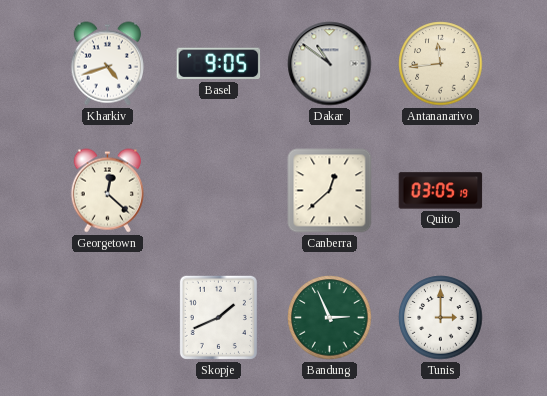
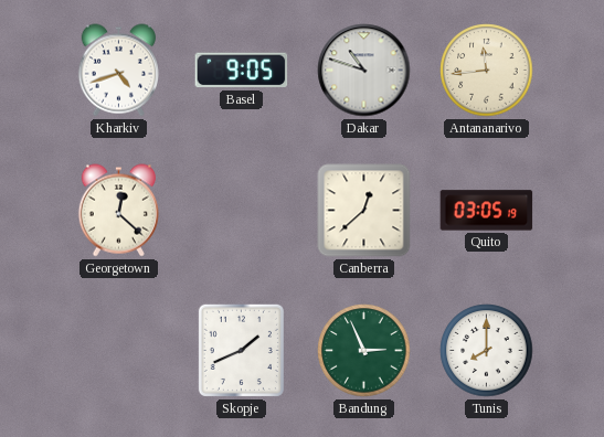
Dakar: 10:51 -> 10:48
Tunis: 3:00 -> 8:00
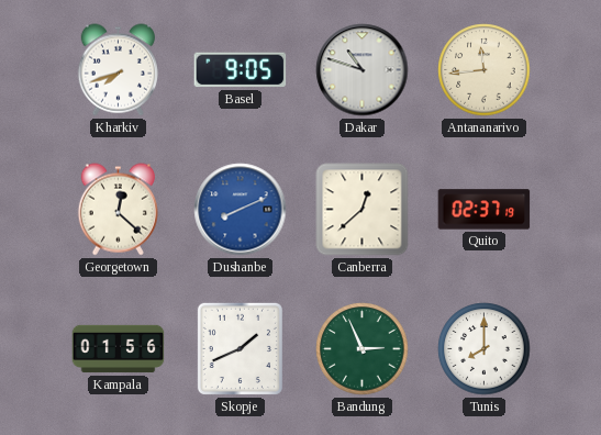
Kharkiv: 4:42 -> 7:42
Dushanbe: none -> 8:11
Quito: 03:05 -> 02:37
Kampala: none -> 01:56
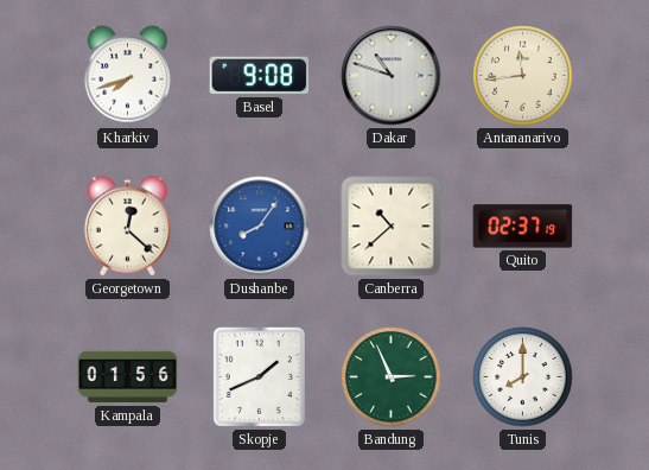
Basel: 9:05 -> 9:08
Dushanbe: 8:11 -> 8:06
Canberra: 12:38 -> 10:38
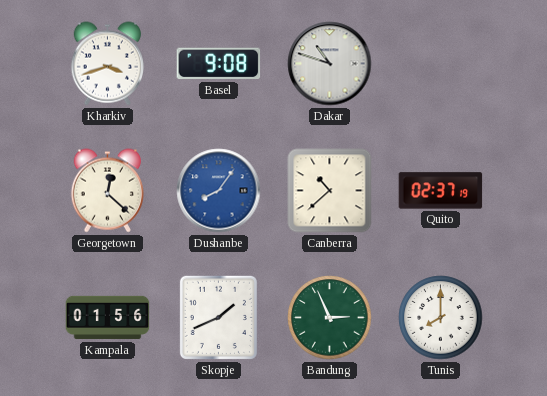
Kharkiv: 7:42 -> 3:42
Antananarivo: 11:44 -> none
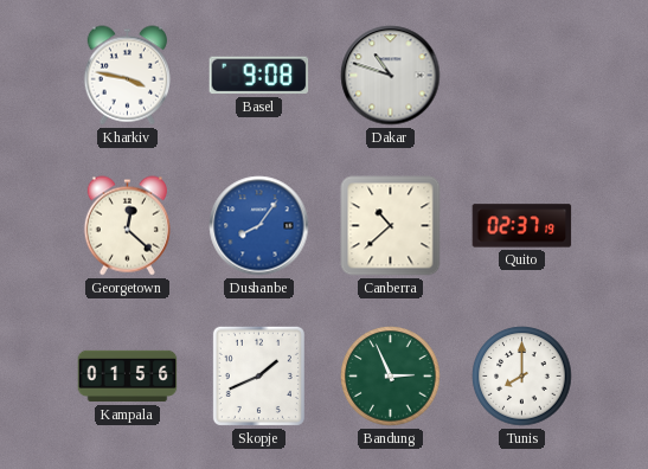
Kharkiv: 3:42 -> 3:47
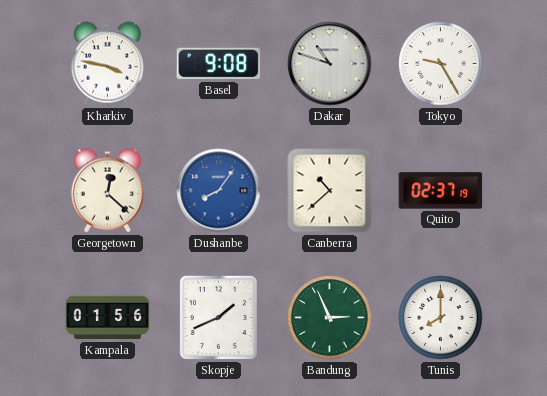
Tokyo: none -> 9:25
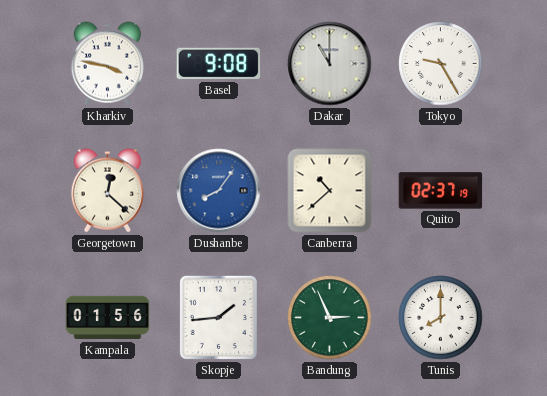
Dakar: 10:48 -> 11:00
Skopje: 1:41 -> 1:44
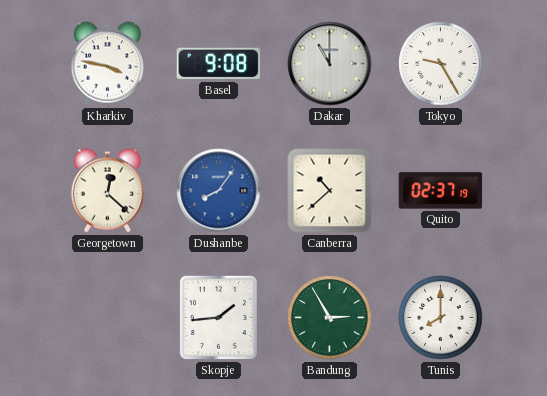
Kampala: 01:56 -> none
Bandung: 2:56 -> 2:55
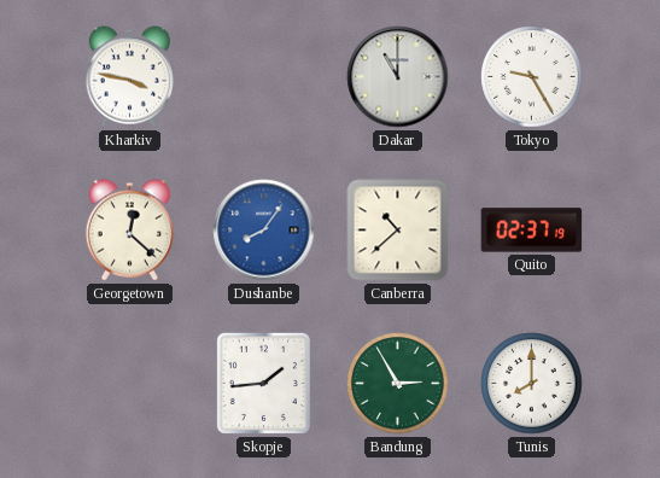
Basel: 9:08 -> none
